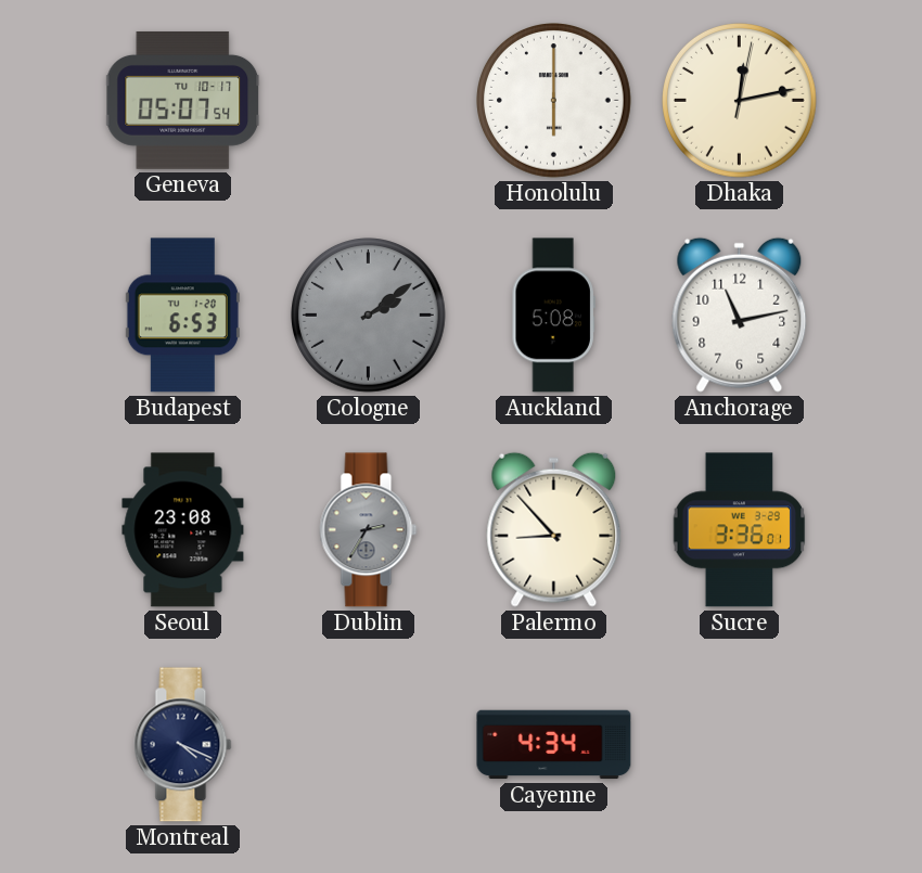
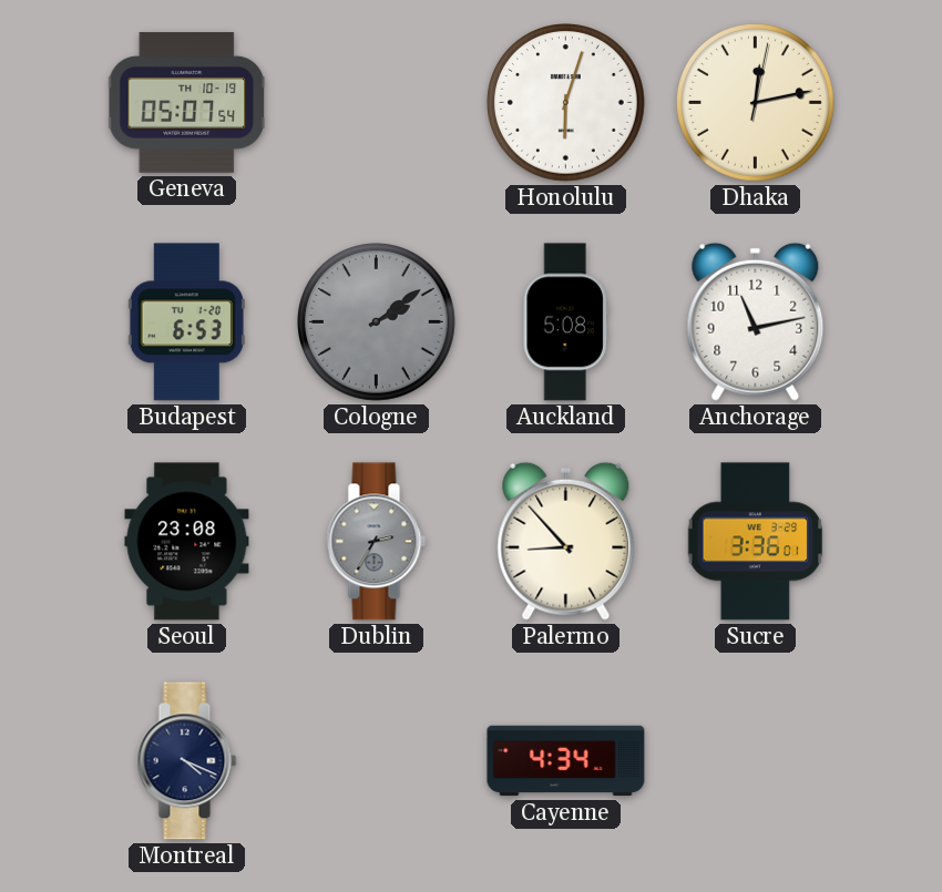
Geneva date: TU 10-17 -> TH 10-19
Honolulu: 6:00 -> 6:03
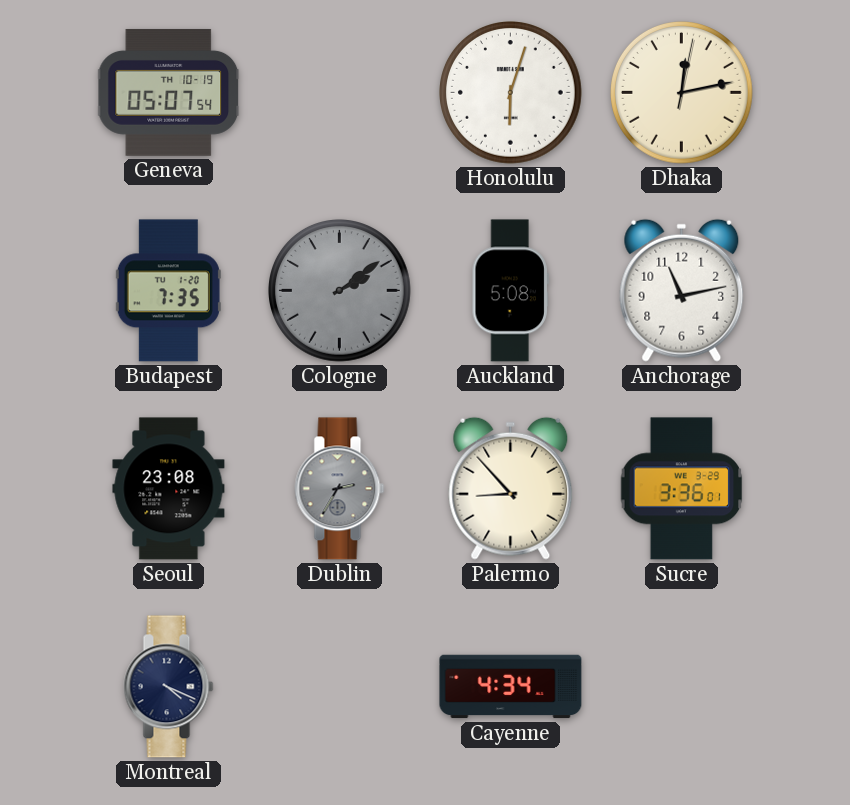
Budapest: 6:53 -> 7:35
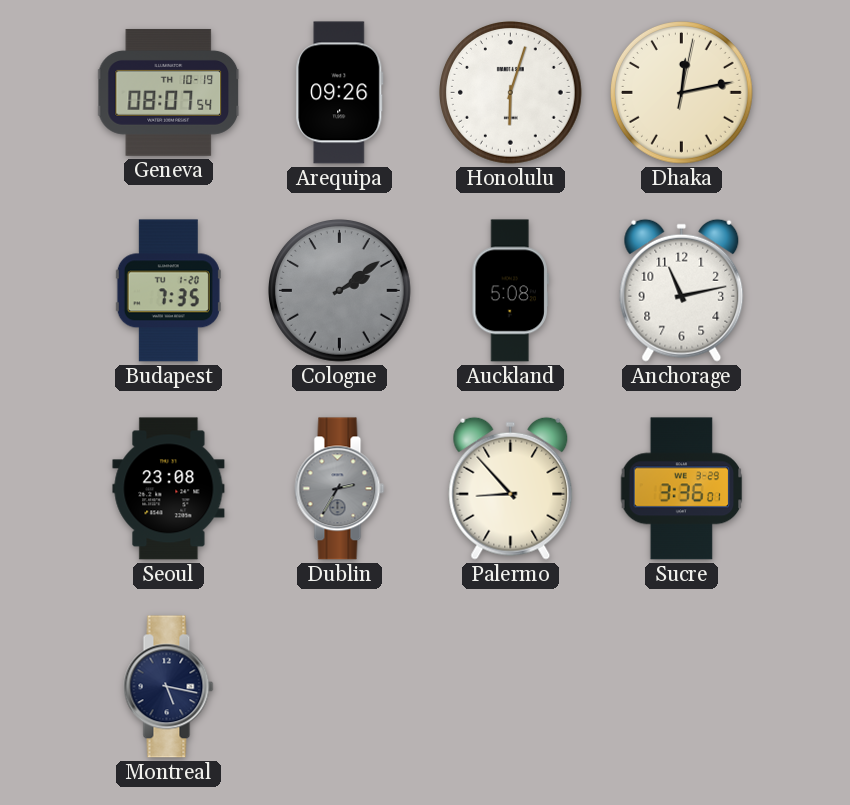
Geneva: 05:07 -> 08:07
Arequipa: none -> 09:26
Montreal: 4:19 -> 5:17
Cayenne: 4:34 -> none
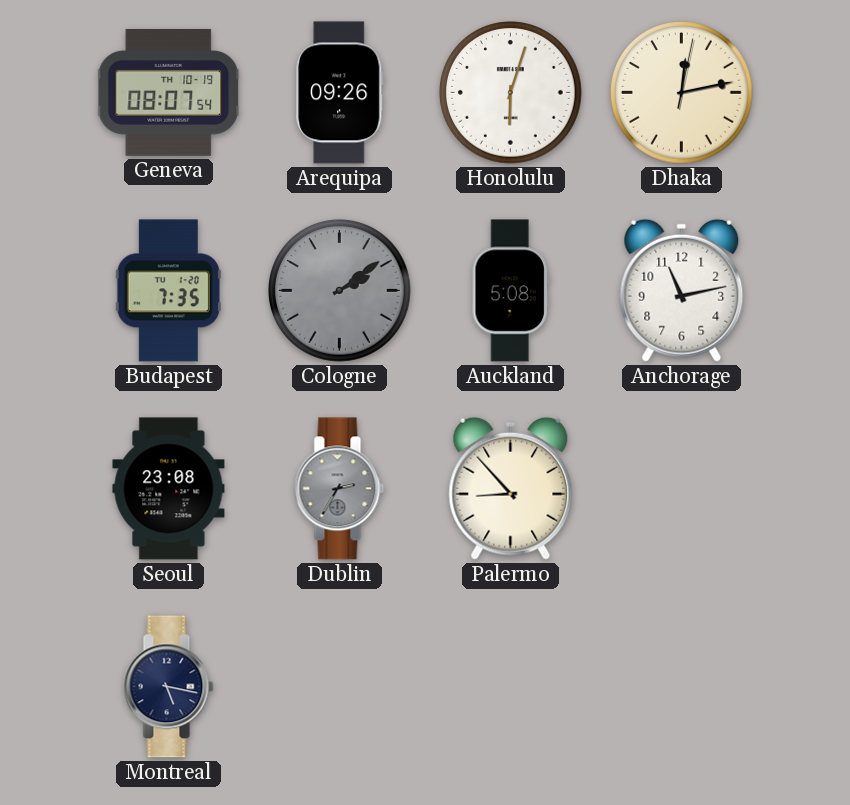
Sucre: 3:36 -> none
